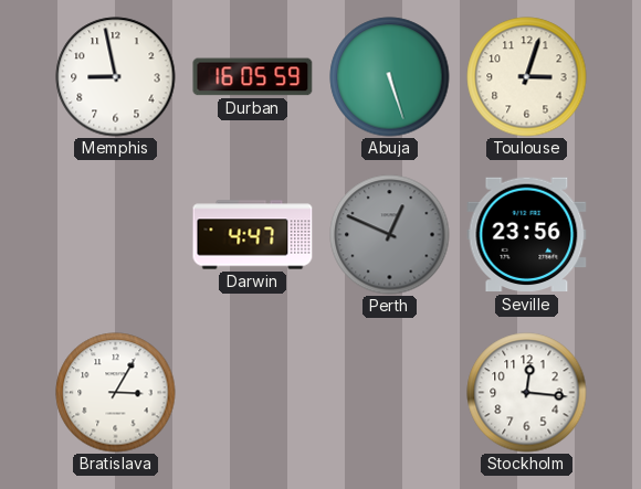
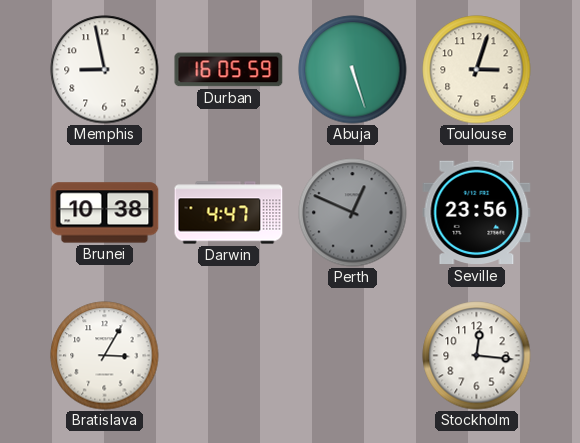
Brunei: none -> 10:38
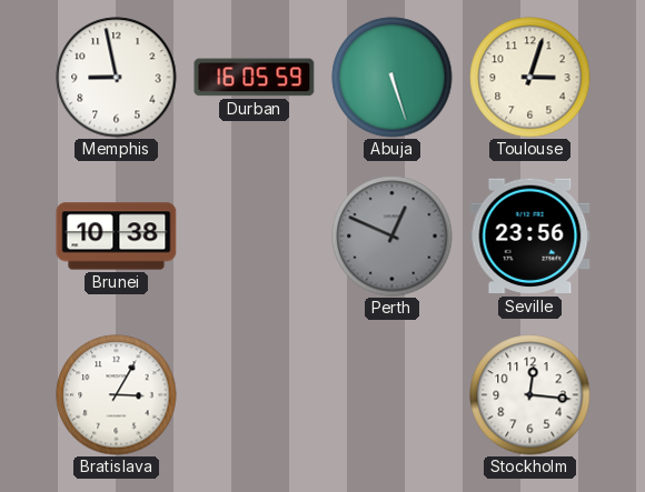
Darwin: 4:47 -> none
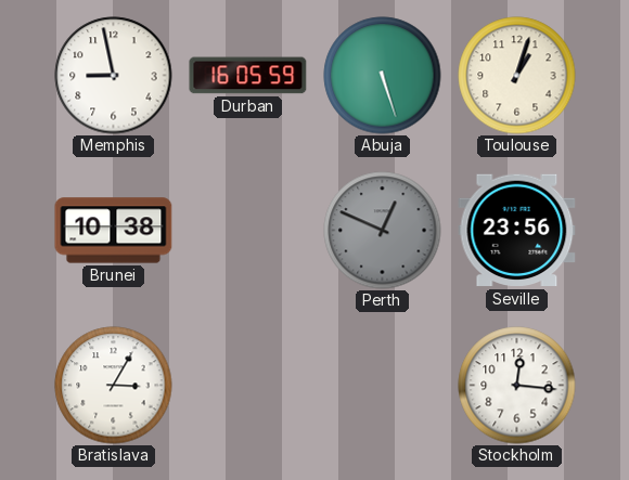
Toulouse: 3:03 -> 1:03
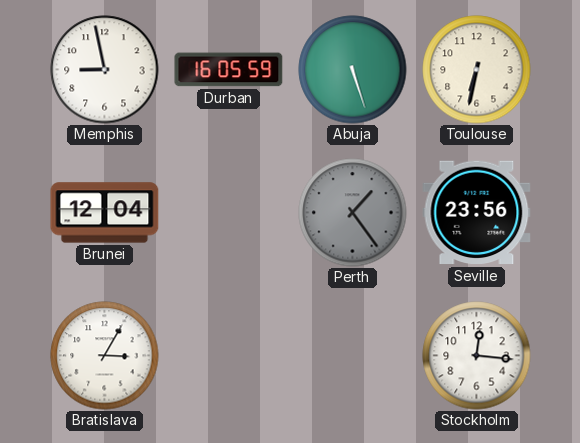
Toulouse: 1:03 -> 6:32
Brunei: 10:38 -> 12:04
Perth: 12:49 -> 1:24
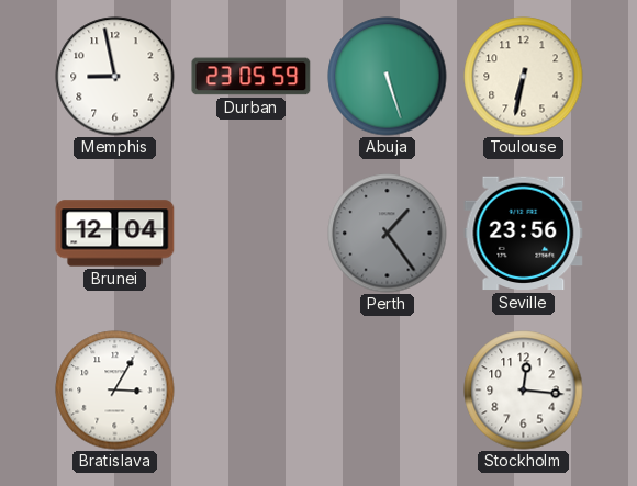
Durban: 16:05 -> 23:05
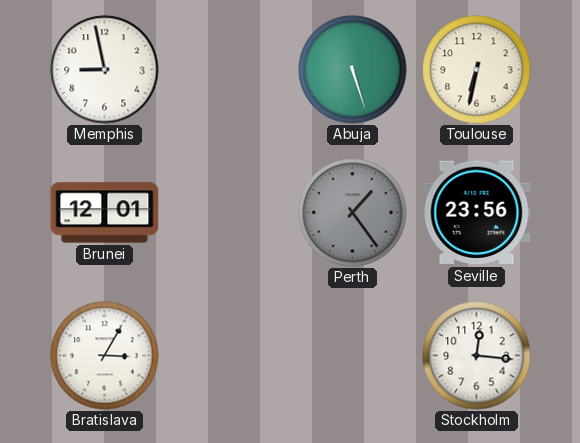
Durban: 23:05 -> none
Brunei: 12:04 -> 12:01
